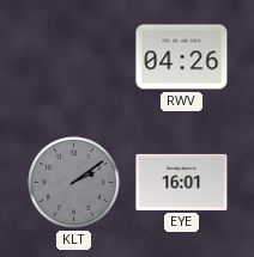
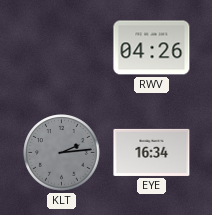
KLT: 2:09 -> 2:14
EYE: 16:01 -> 16:34
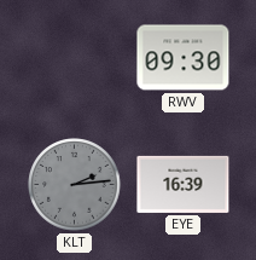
RWV: 04:26 -> 09:30
EYE: 16:34 -> 16:39
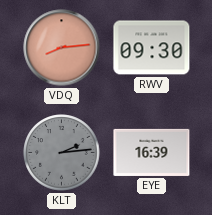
VDQ: none -> 8:14
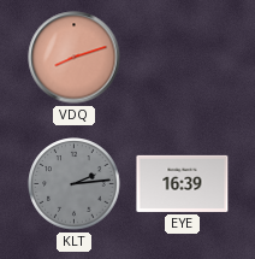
VDQ: 8:14 -> 8:12
RWV: 09:30 -> none
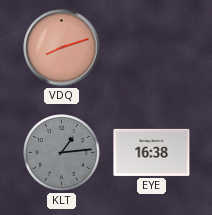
KLT: 2:14 -> 1:14
EYE: 16:39 -> 16:38
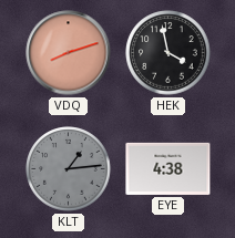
HEK: none -> 3:58
EYE: 16:38 -> 4:38
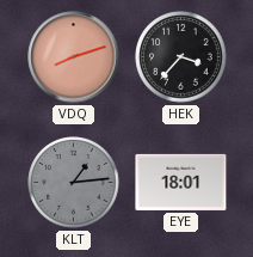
HEK: 3:58 -> 3:37
EYE: 4:38 -> 18:01
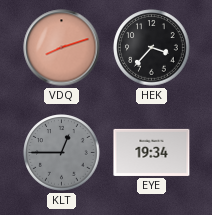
KLT: 1:14 -> 12:45
EYE: 18:01 -> 19:34
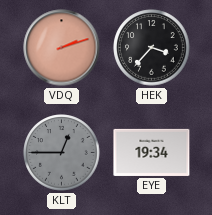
VDQ: 8:12 -> 2:12
